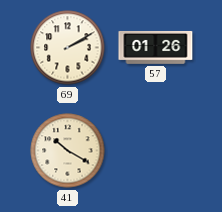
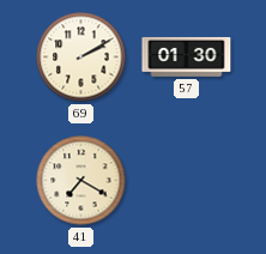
57: 01:26 -> 01:30
41: 10:20 -> 7:20
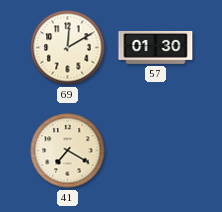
69: 2:10 -> 12:10
